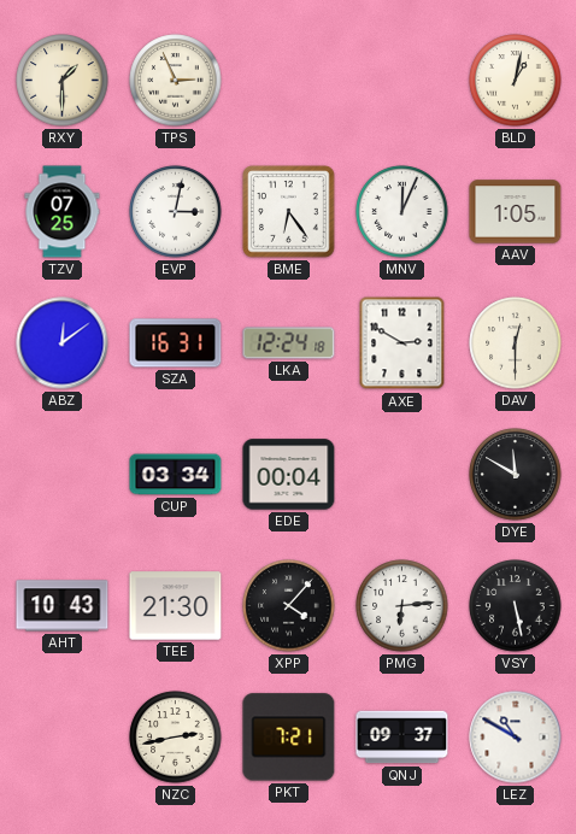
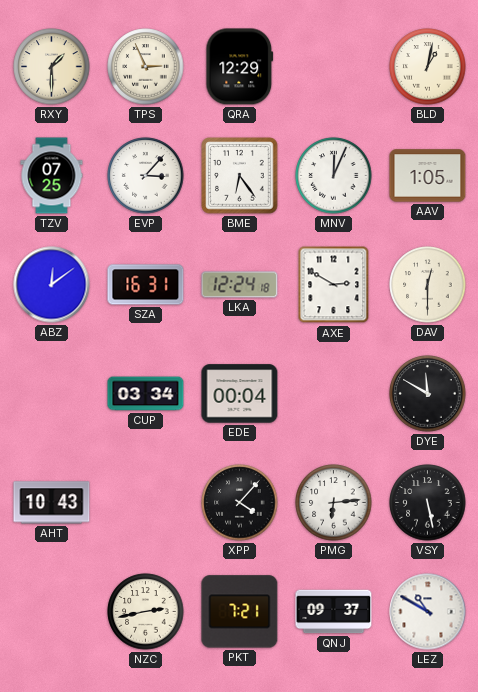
QRA: none -> 12:29
EVP: 3:02 -> 3:07
TEE: 21:30 -> none
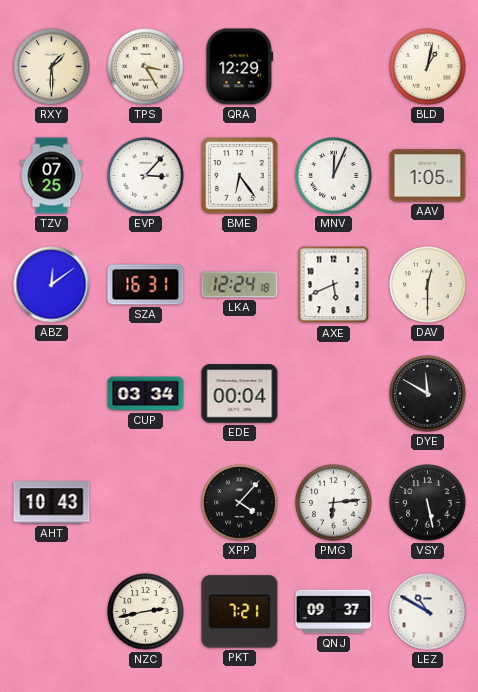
TPS: 2:56 -> 3:25
AXE: 2:50 -> 5:41
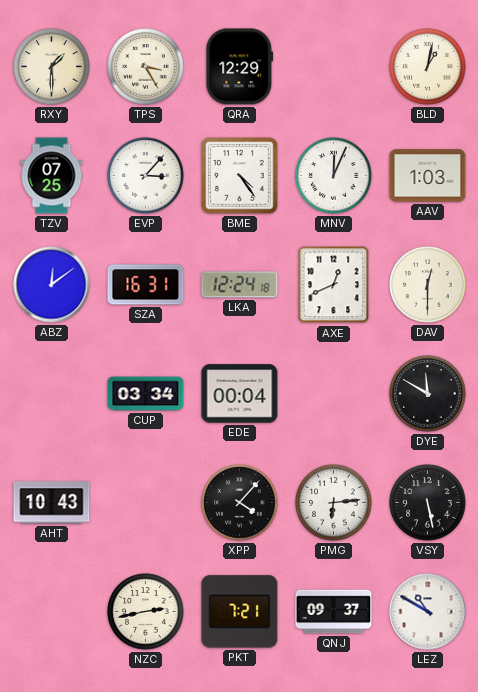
BME: 6:24 -> 4:24
AAV: 1:05 -> 1:03
AXE: 5:41 -> 12:41
